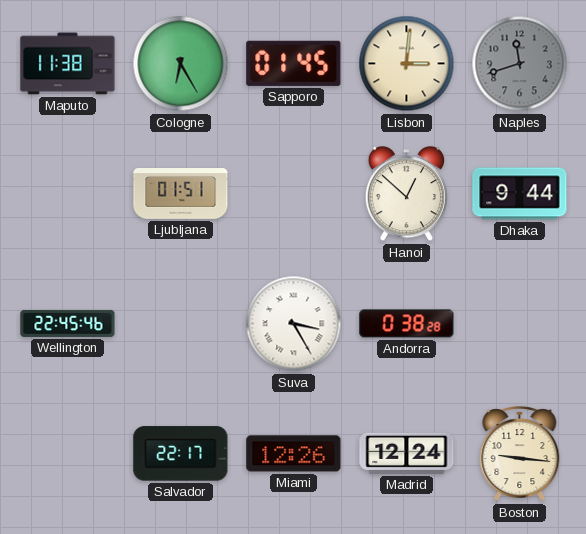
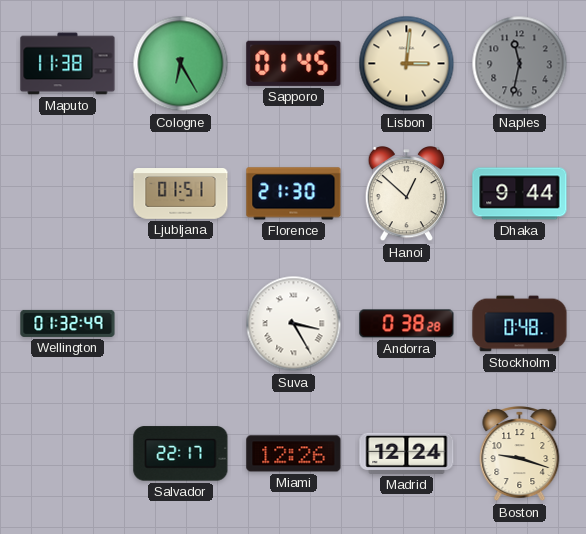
Naples: 11:42 -> 11:32
Florence: none -> 21:30
Wellington: 22:45 -> 01:32
Stockholm: none -> 0:48
Boston: 9:16 -> 9:18
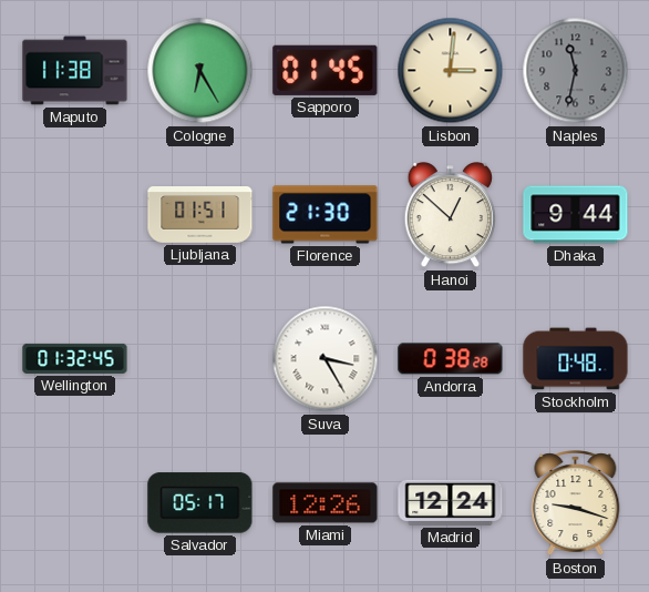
Wellington: 01:32:49 -> 01:32:45
Salvador: 22:17 -> 05:17
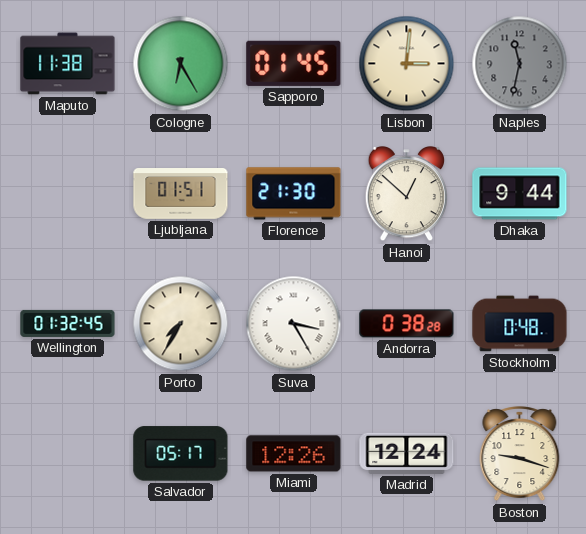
Porto: none -> 7:35
